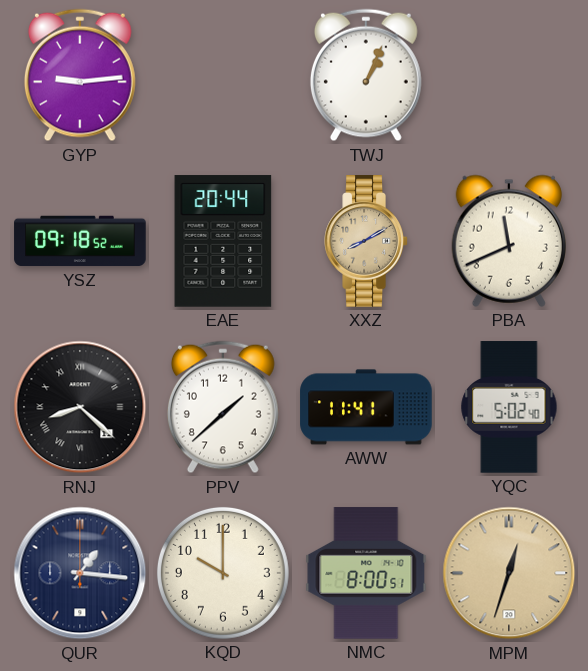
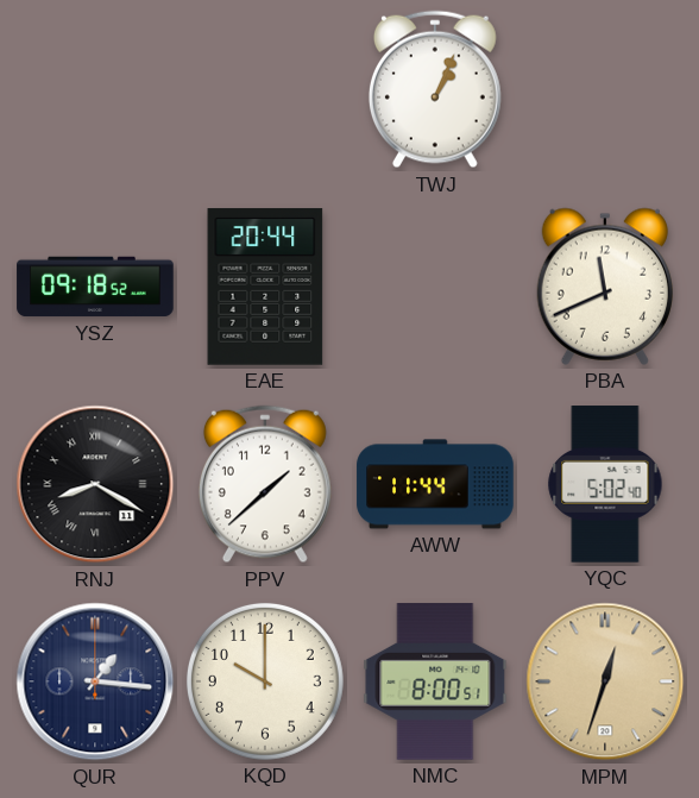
GYP: 9:14 -> none
XXZ: 8:10 -> none
RNJ: 8:22 -> 8:20
AWW: 11:41 -> 11:44
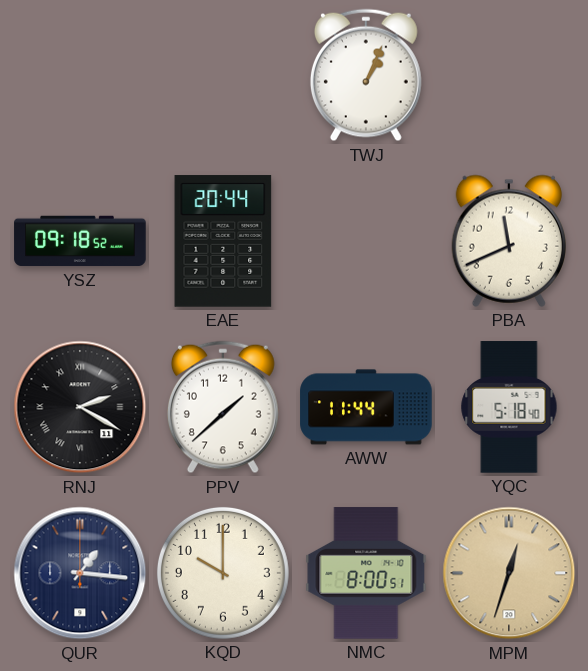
RNJ: 8:20 -> 2:20
YQC: 5:02 -> 5:18
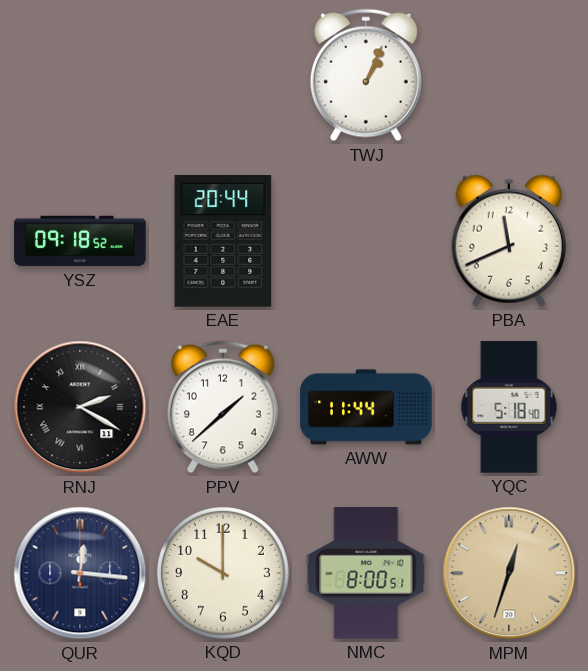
QUR: 1:16 -> 12:16
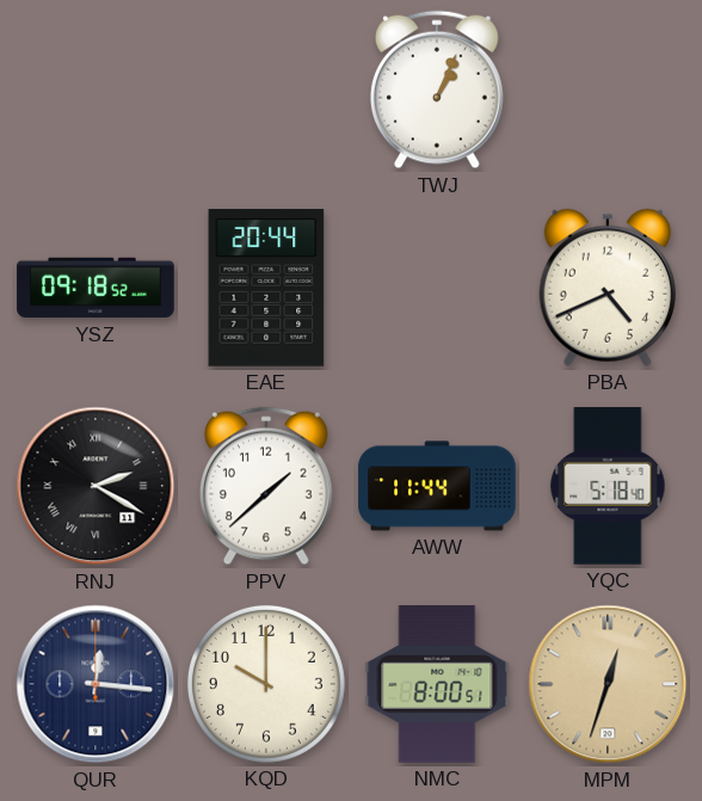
PBA: 11:41 -> 4:41
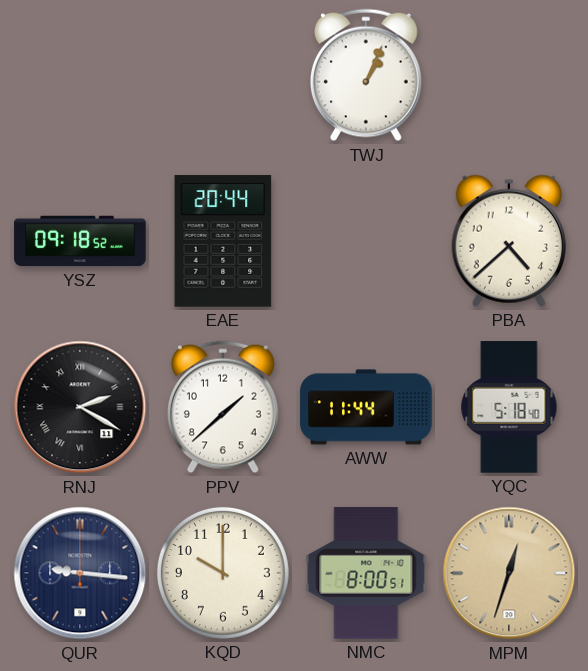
PBA: 4:41 -> 4:38
QUR: 12:16 -> 9:16
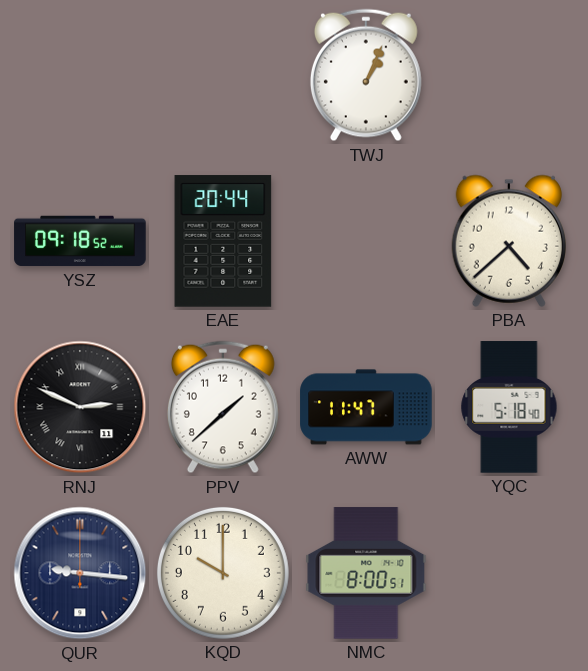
RNJ: 2:20 -> 2:49
AWW: 11:44 -> 11:47
MPM: 12:33 -> none
